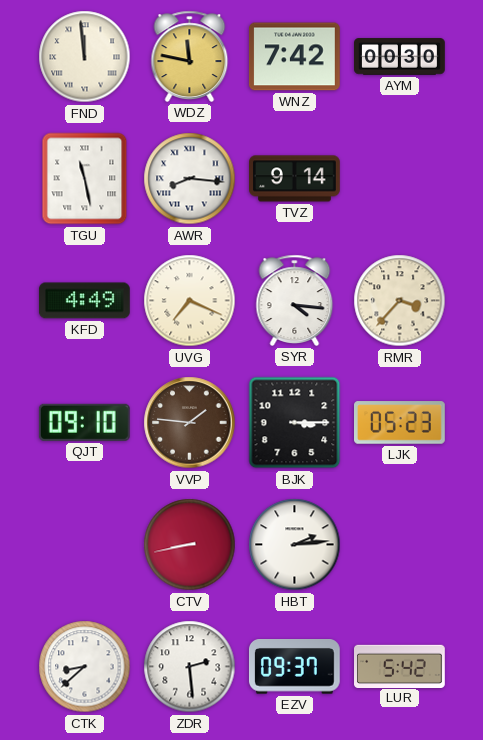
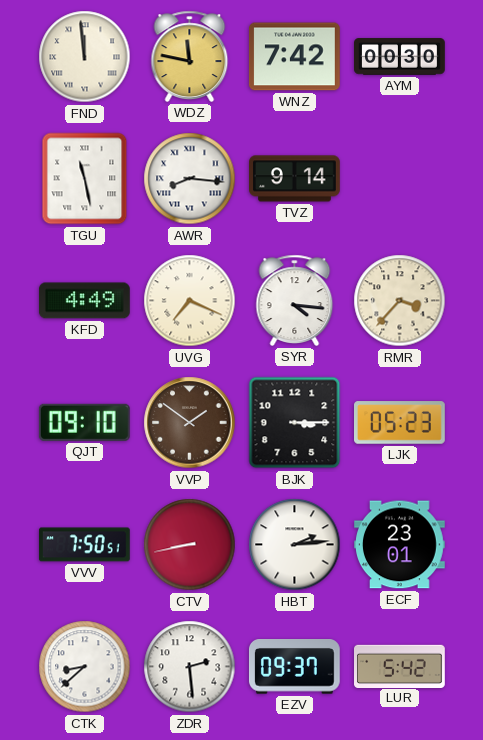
VVP: 1:46 -> 1:51
VVV: none -> 7:50
ECF: none -> 23:01
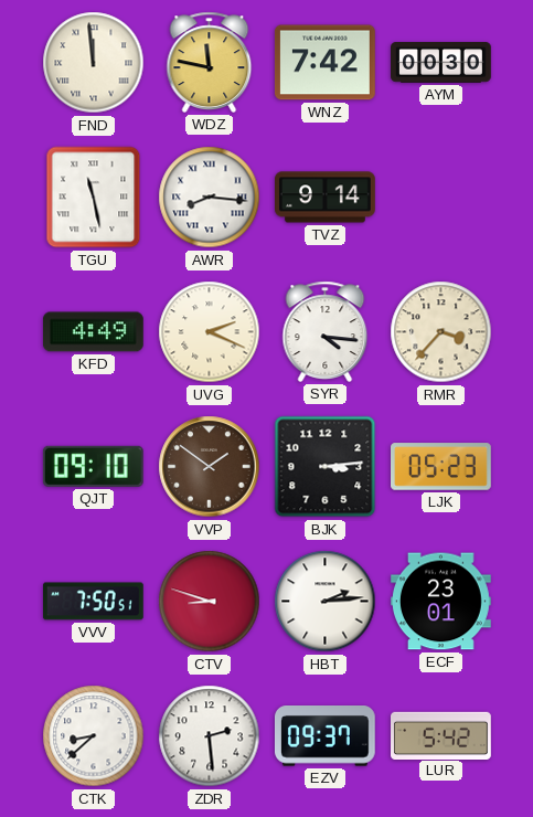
UVG: 7:19 -> 2:19
BJK: 3:15 -> 3:14
CTV: 8:43 -> 8:48
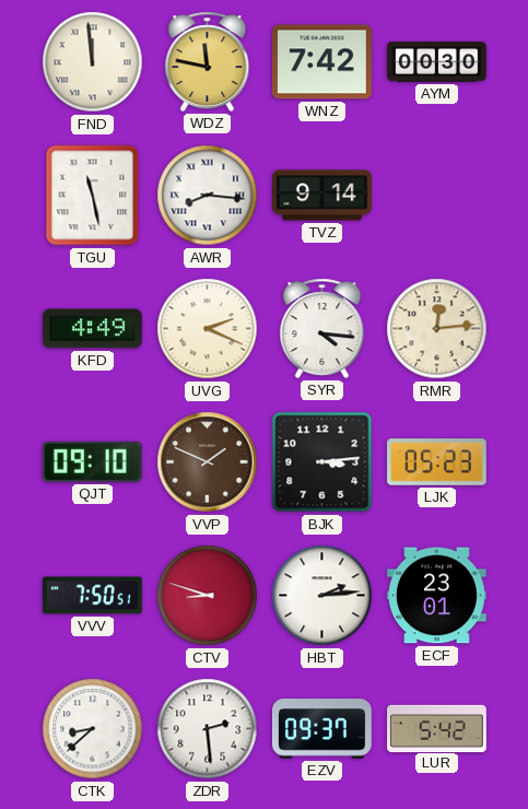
RMR: 3:37 -> 12:14
VVP: 1:51 -> 1:49
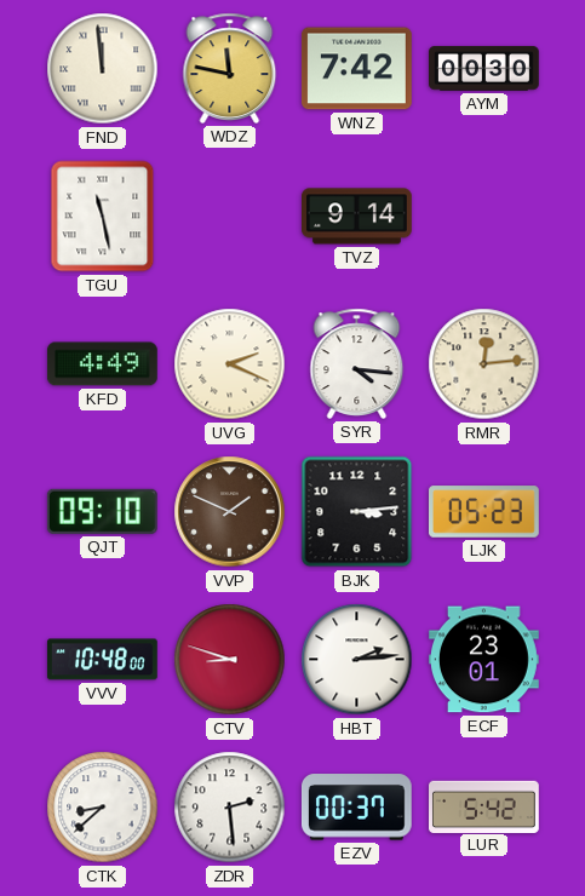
AWR: 8:16 -> none
VVV: 7:50 -> 10:48
EZV: 09:37 -> 00:37
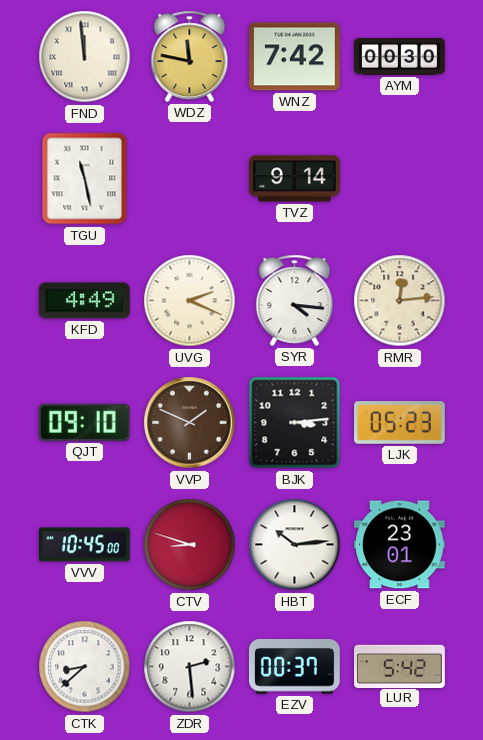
VVV: 10:48 -> 10:45
HBT: 2:14 -> 10:14
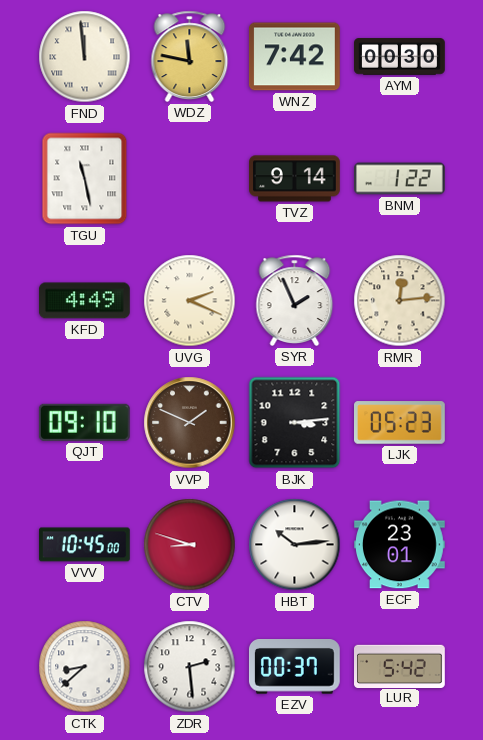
BNM: none -> 1:22
SYR: 4:16 -> 1:56
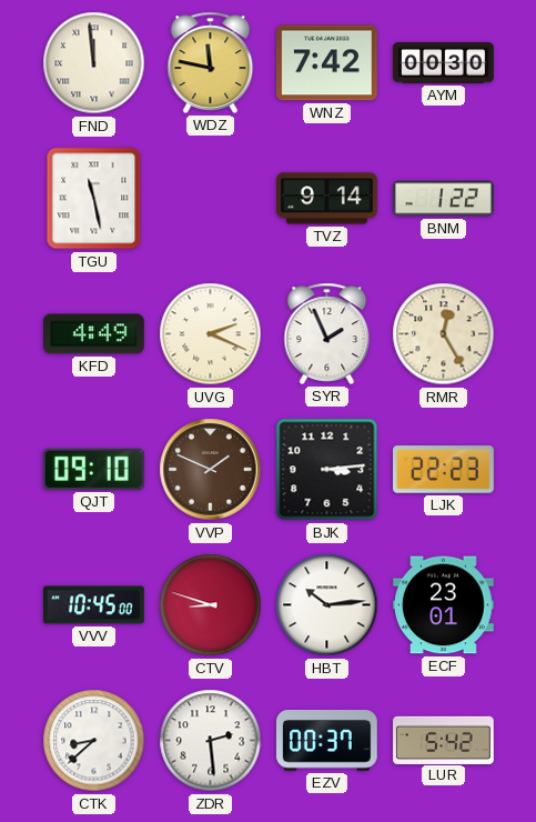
RMR: 12:14 -> 12:25
LJK: 05:23 -> 22:23
